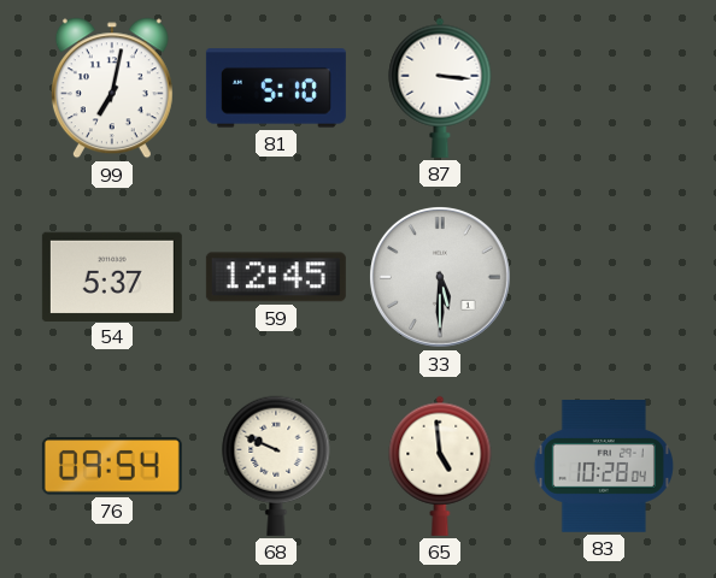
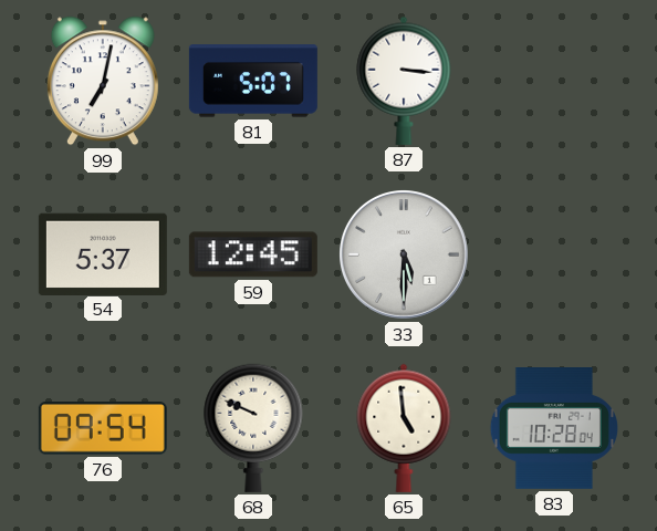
81: 5:10 -> 5:07
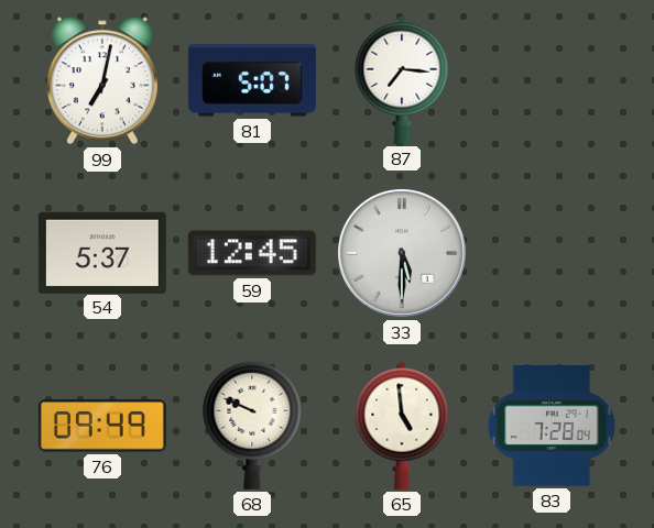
87: 3:16 -> 7:16
76: 09:54 -> 09:49
83: 10:28 -> 7:28
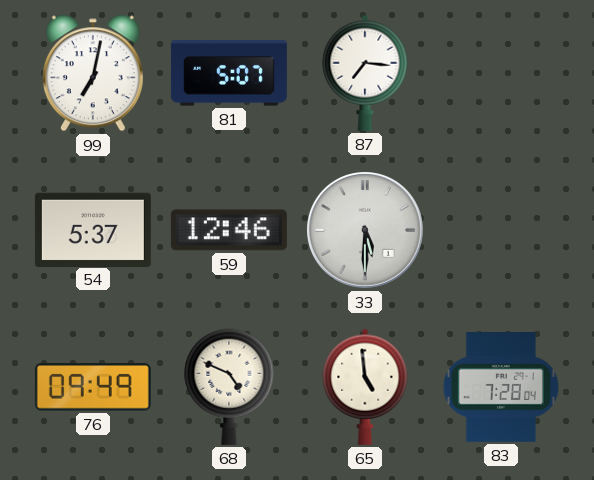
59: 12:45 -> 12:46
68: 9:49 -> 4:49
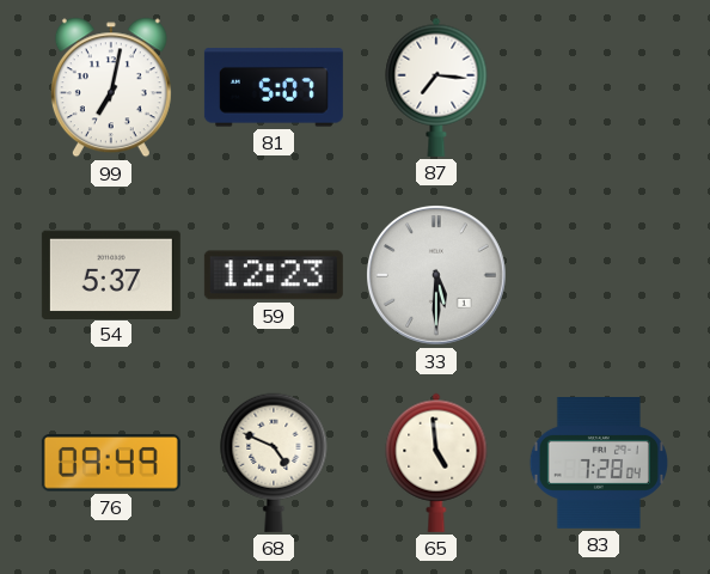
59: 12:46 -> 12:23
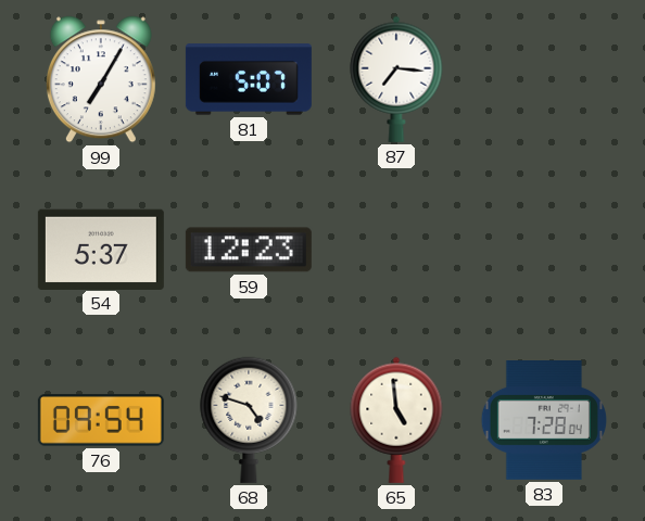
99: 7:02 -> 7:05
33: 5:30 -> none
76: 09:49 -> 09:54
68: 4:49 -> 4:48
